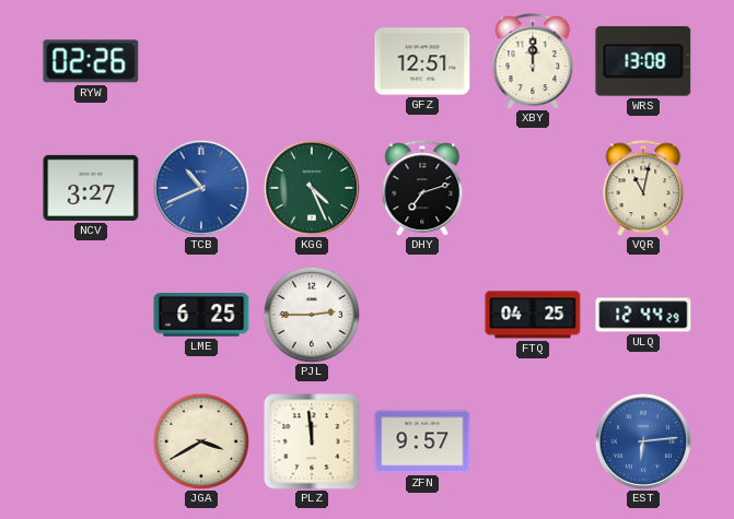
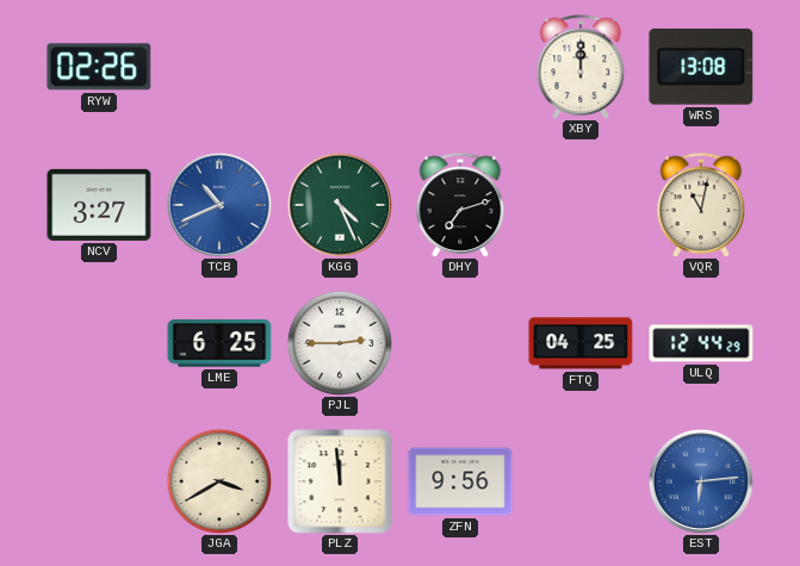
GFZ: 12:51 -> none
ZFN: 9:57 -> 9:56
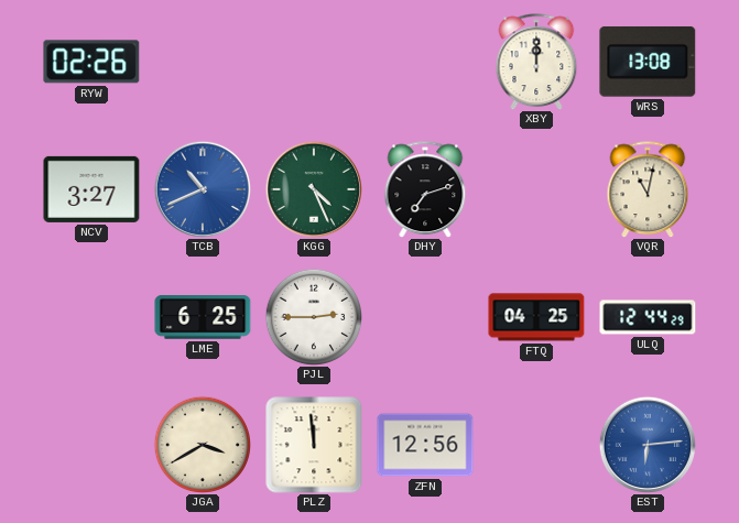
ZFN: 9:56 -> 12:56
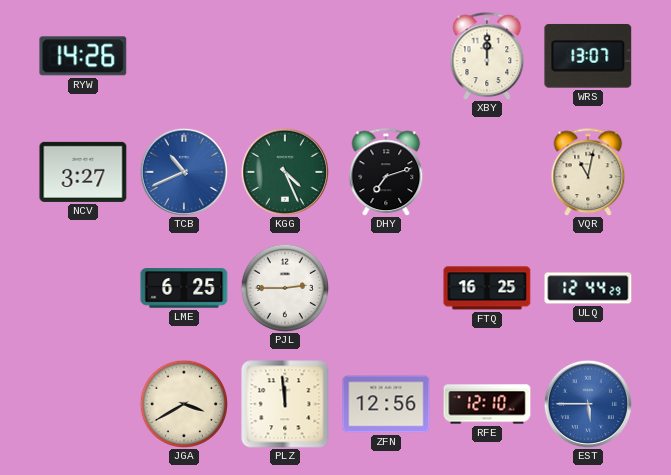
RYW: 02:26 -> 14:26
WRS: 13:08 -> 13:07
FTQ: 04:25 -> 16:25
RFE: none -> 12:10
EST: 6:14 -> 5:45
